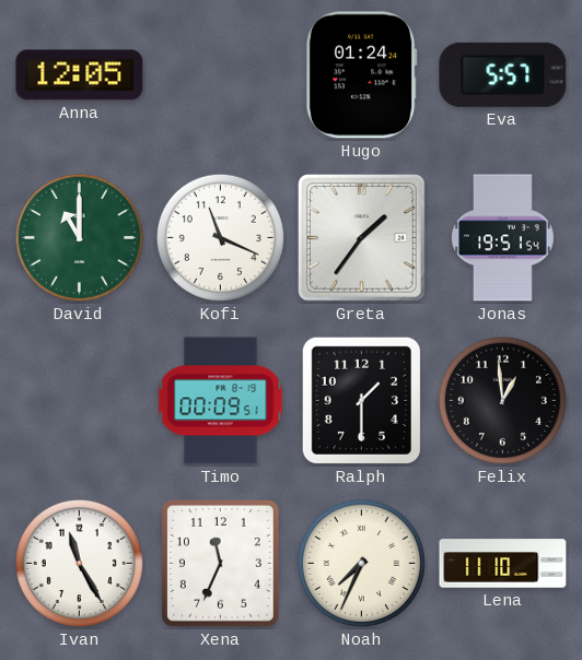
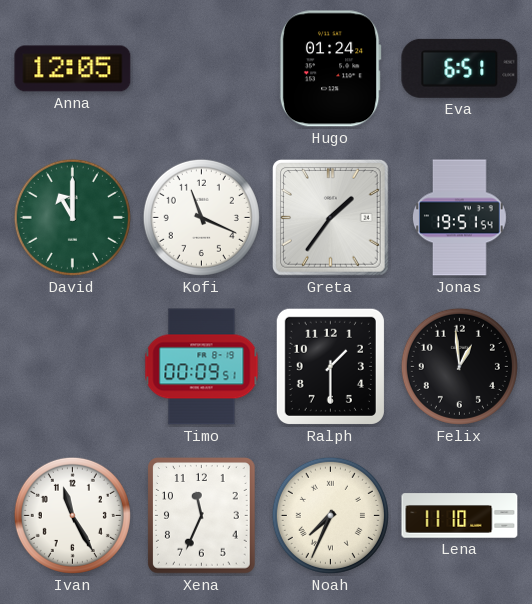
Eva: 5:57 -> 6:51
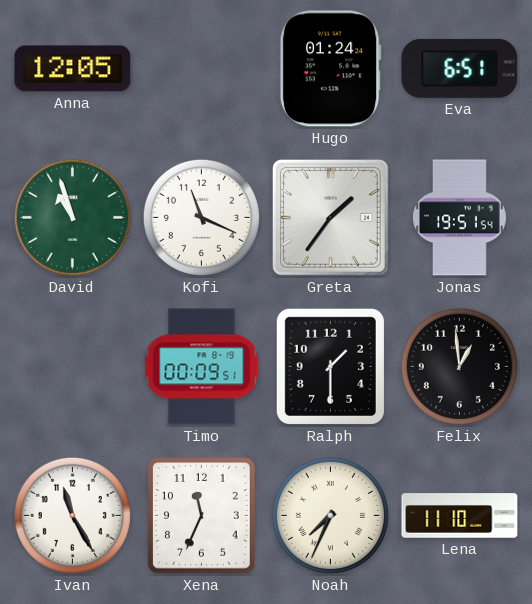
David: 11:00 -> 10:57
